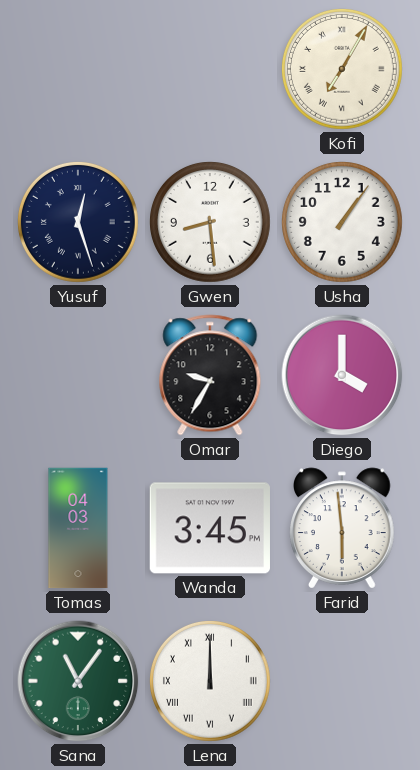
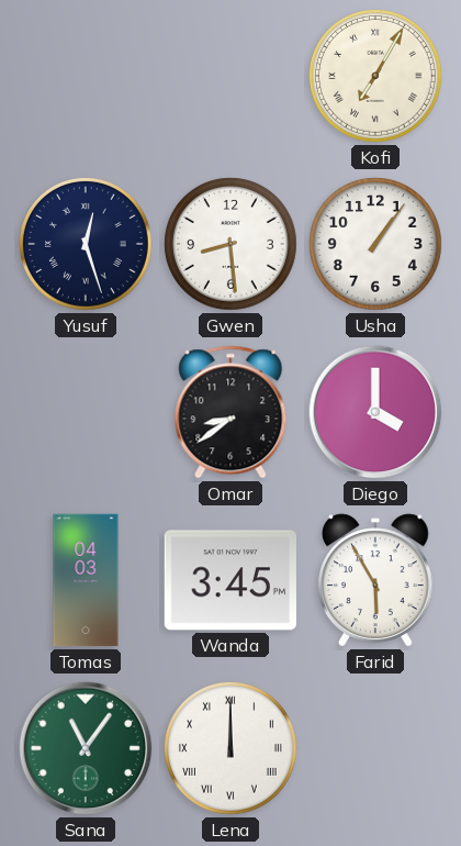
Omar: 9:35 -> 8:39
Farid: 5:59 -> 5:55
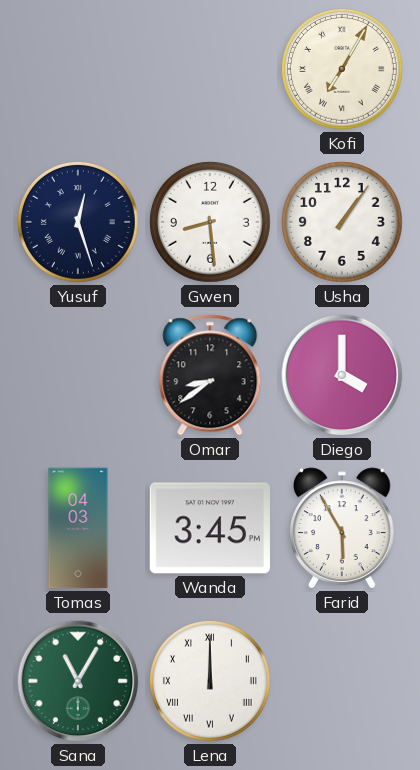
Sana: 11:06 -> 11:05
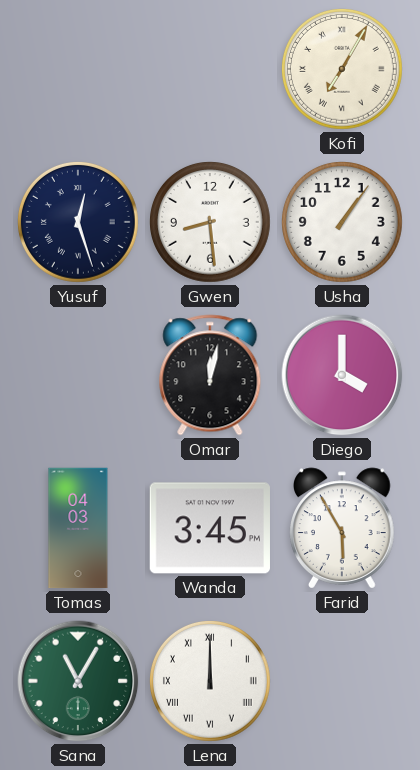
Omar: 8:39 -> 12:02
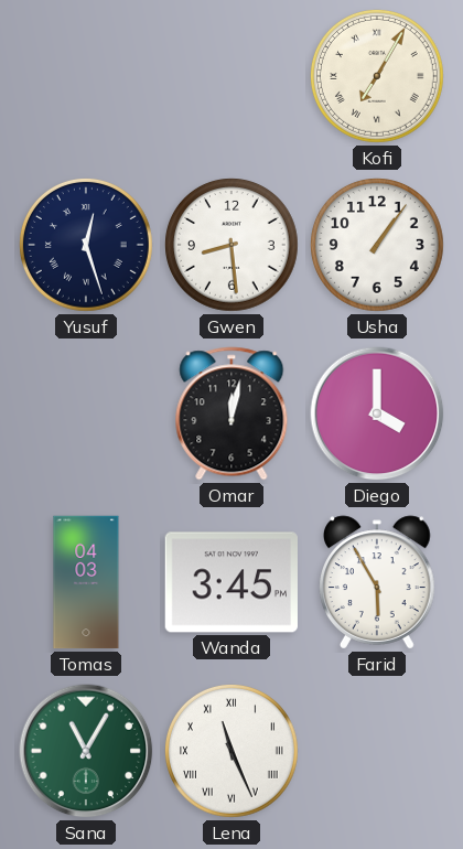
Lena: 12:00 -> 11:26
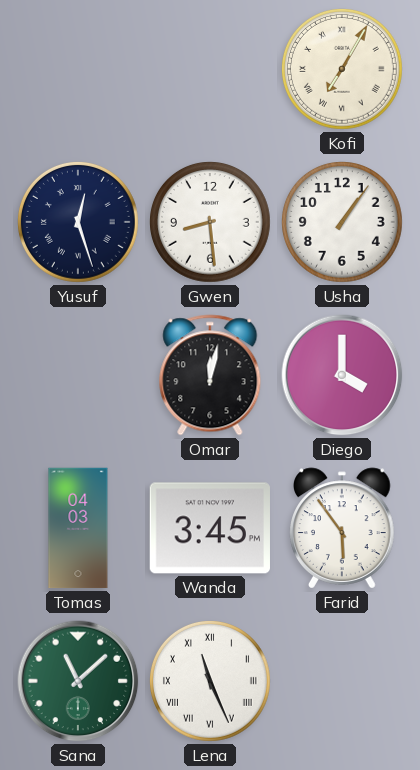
Farid: 5:55 -> 5:54
Sana: 11:05 -> 11:08
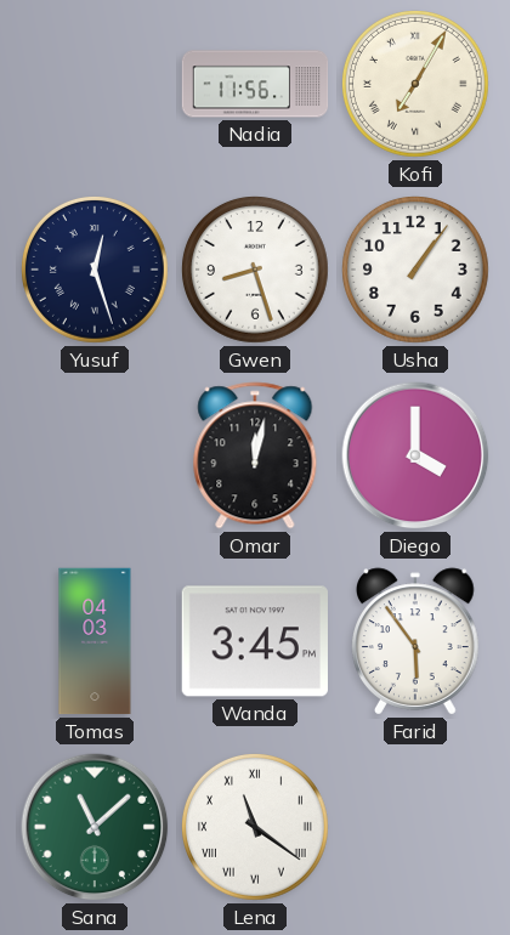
Nadia: none -> 11:56
Gwen: 8:29 -> 8:27
Lena: 11:26 -> 11:21
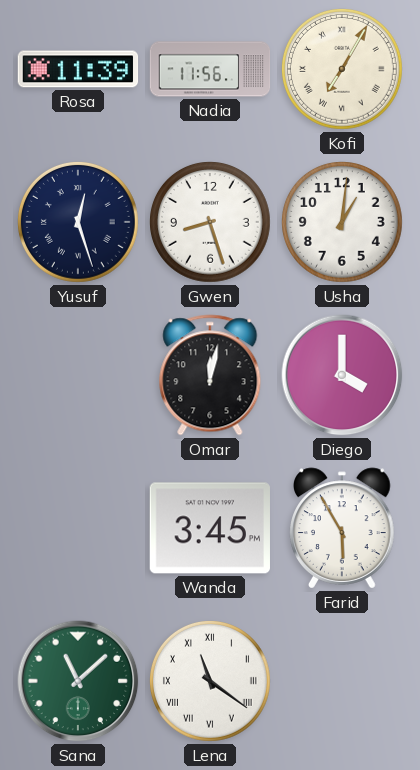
Rosa: none -> 11:39
Usha: 1:06 -> 1:01
Tomas: 04:03 -> none
Farid: 5:54 -> 5:55
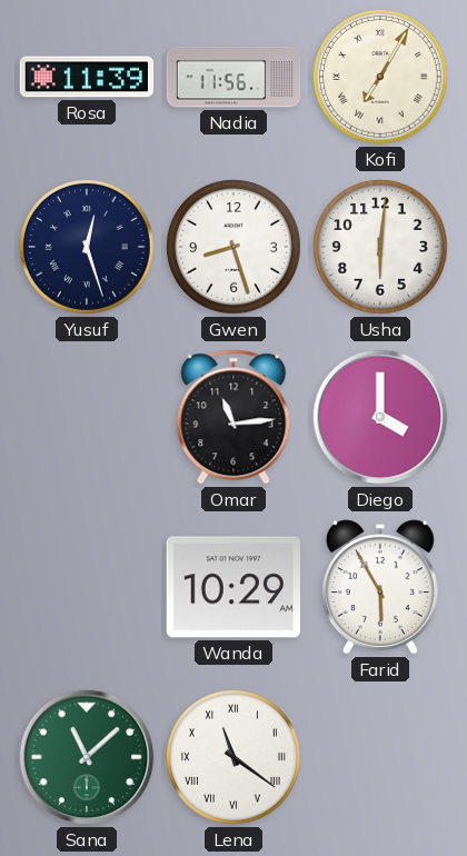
Usha: 1:01 -> 6:01
Omar: 12:02 -> 11:14
Wanda: 3:45 -> 10:29
